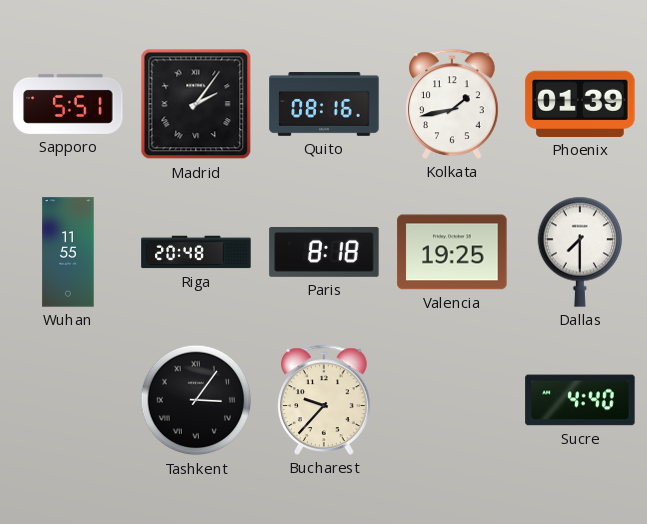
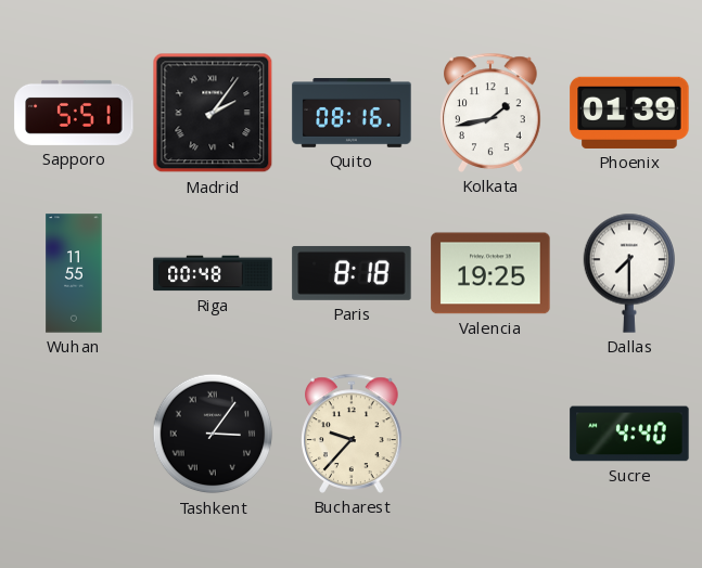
Riga: 20:48 -> 00:48
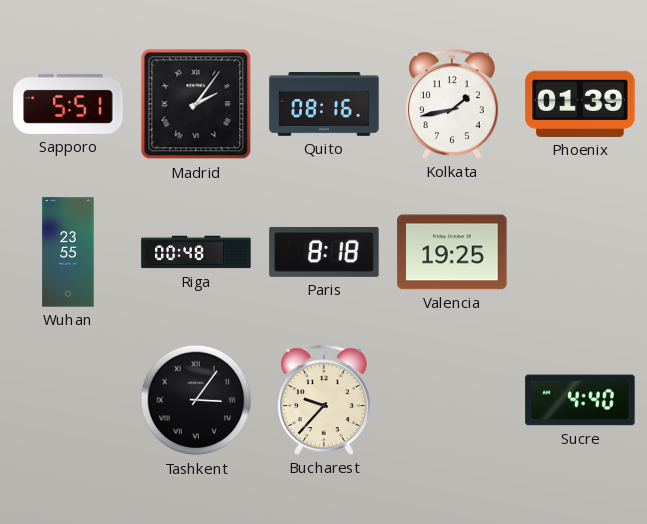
Wuhan: 11:55 -> 23:55
Dallas: 7:30 -> none
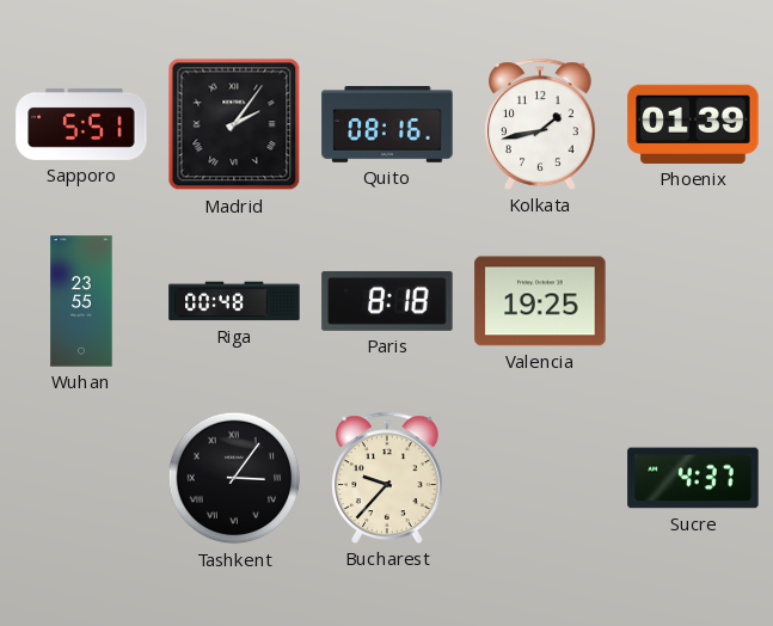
Sucre: 4:40 -> 4:37
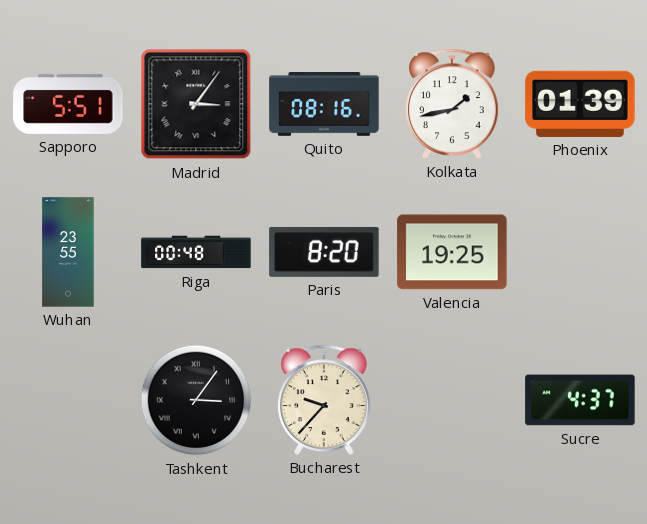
Madrid: 2:06 -> 3:06
Paris: 8:18 -> 8:20
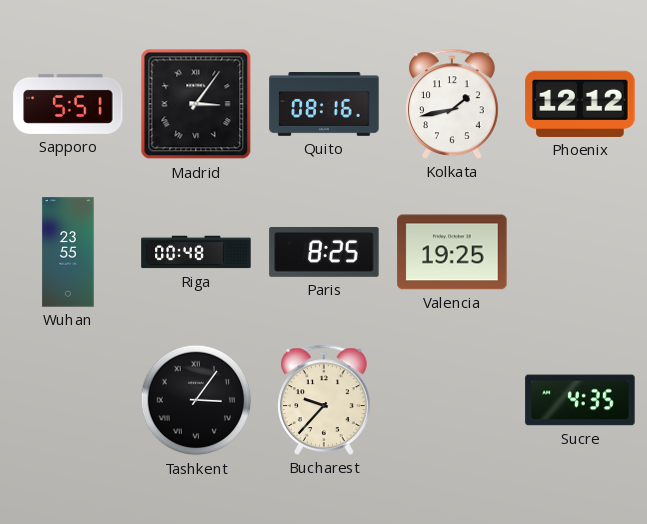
Phoenix: 01:39 -> 12:12
Paris: 8:20 -> 8:25
Sucre: 4:37 -> 4:35
